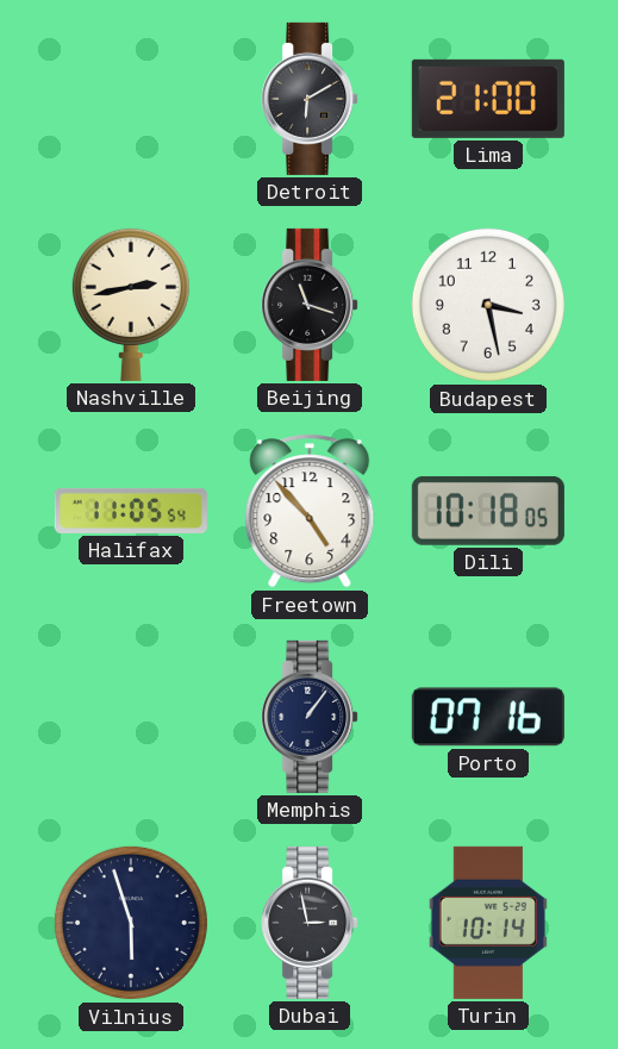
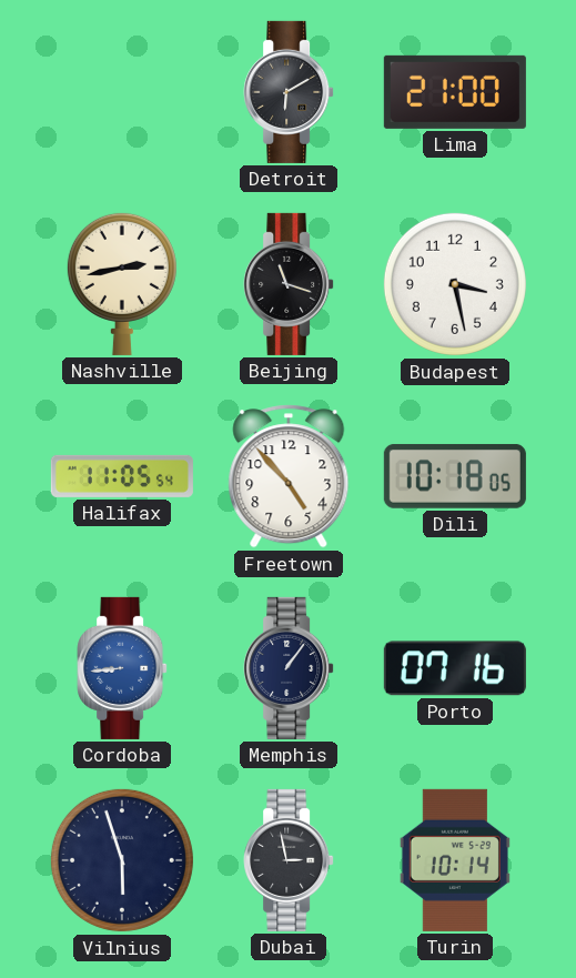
Cordoba: none -> 8:44
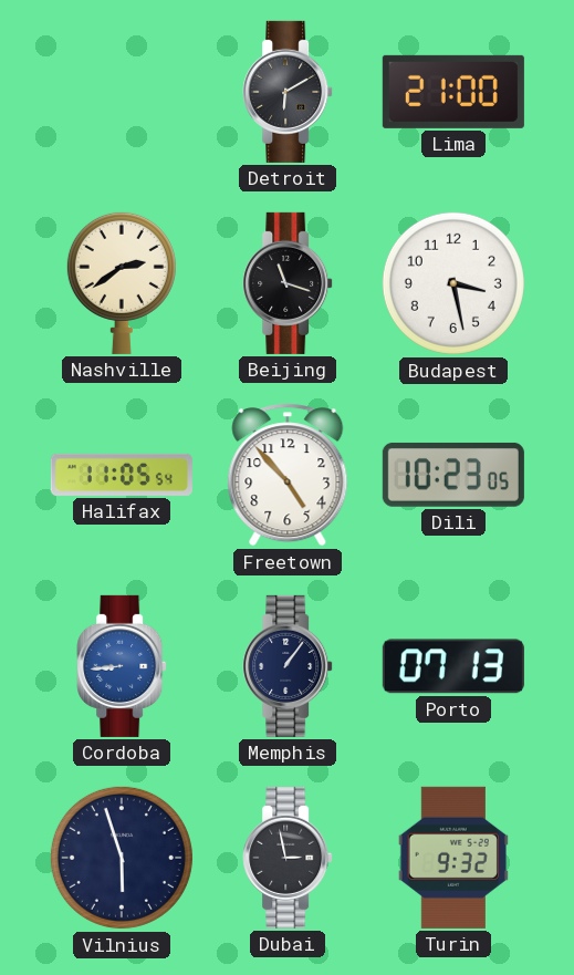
Nashville: 2:43 -> 2:39
Dili: 10:18 -> 10:23
Porto: 07:16 -> 07:13
Turin: 10:14 -> 9:32
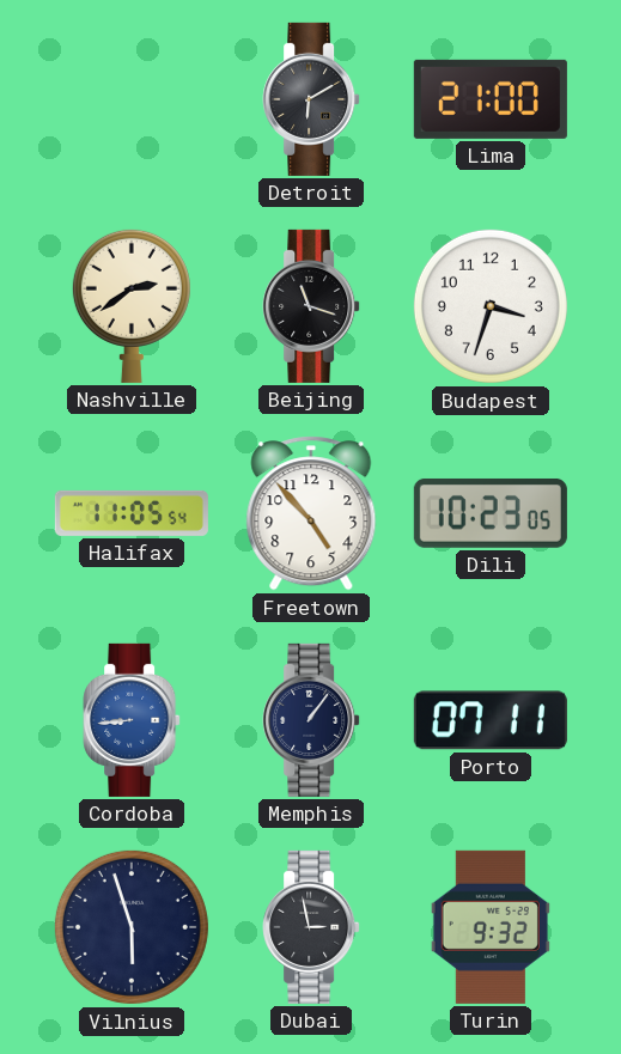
Budapest: 3:28 -> 3:33
Porto: 07:13 -> 07:11
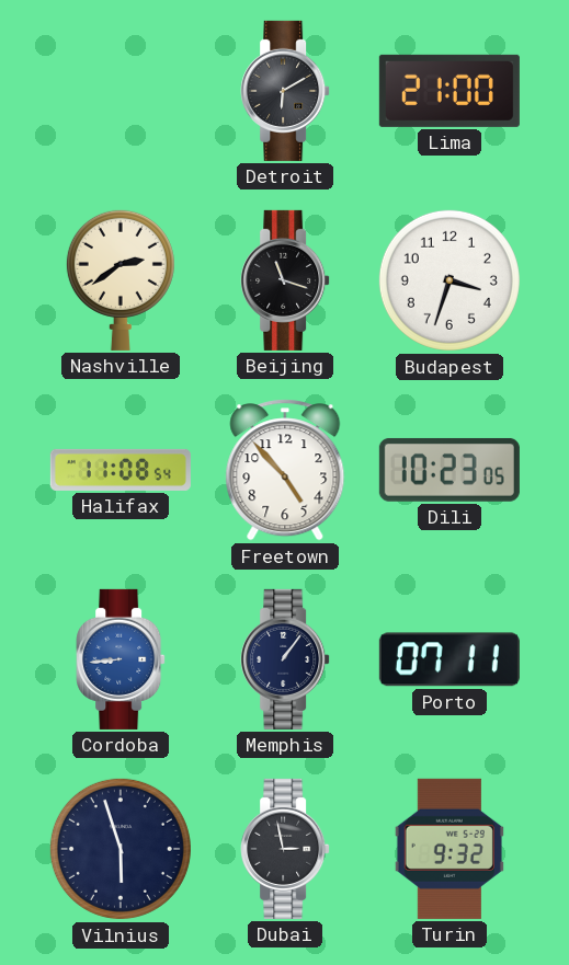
Halifax: 11:05 -> 11:08
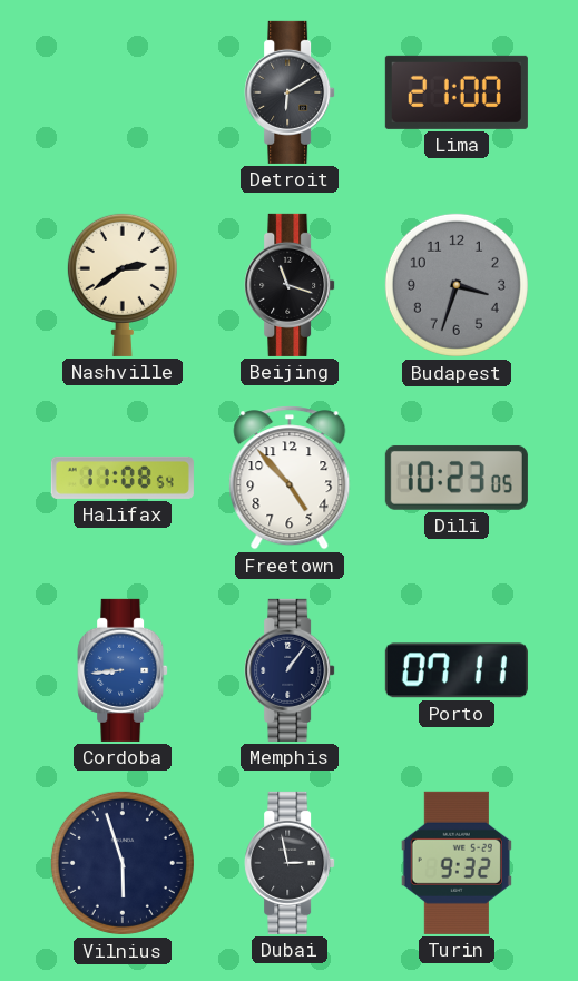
Budapest dial: white -> grey
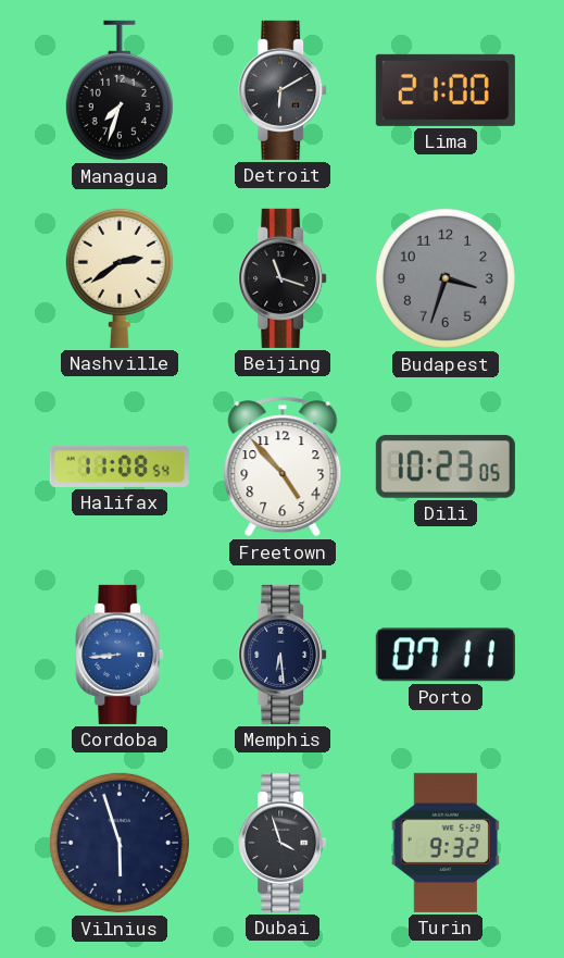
Managua: none -> 7:33
Memphis: 1:06 -> 6:29
Dubai: 2:58 -> 3:57
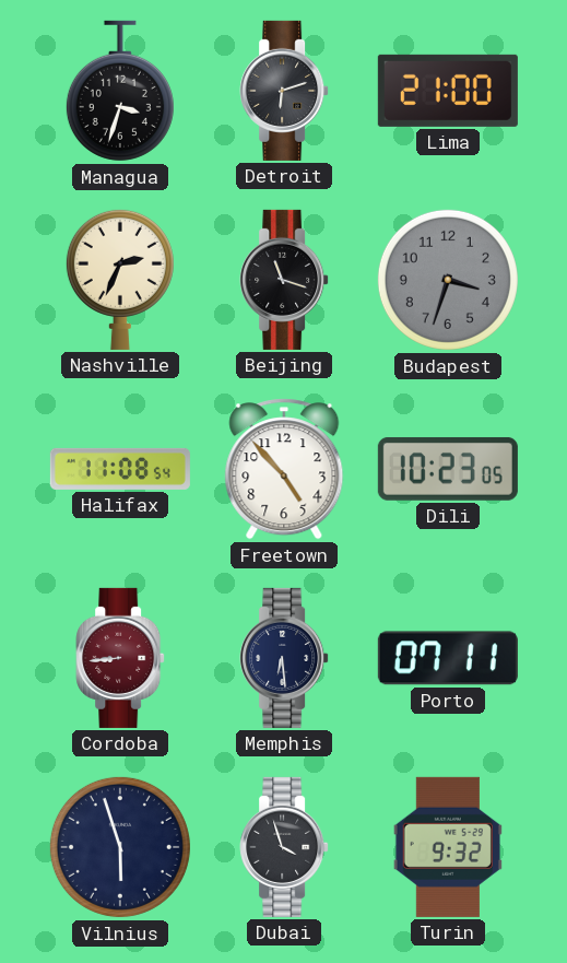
Managua: 7:33 -> 3:33
Detroit: 6:10 -> 6:12
Nashville: 2:39 -> 2:34
Cordoba dial: blue -> burgundy
